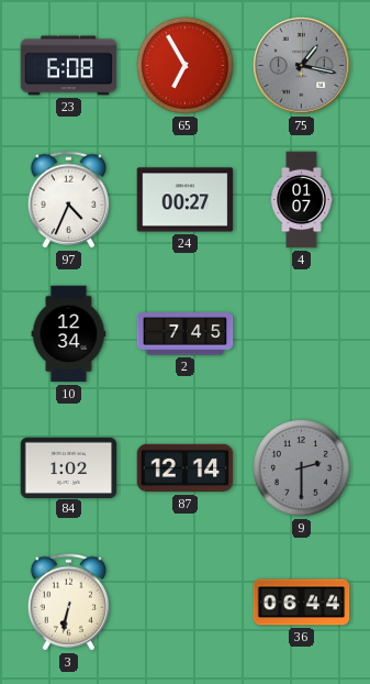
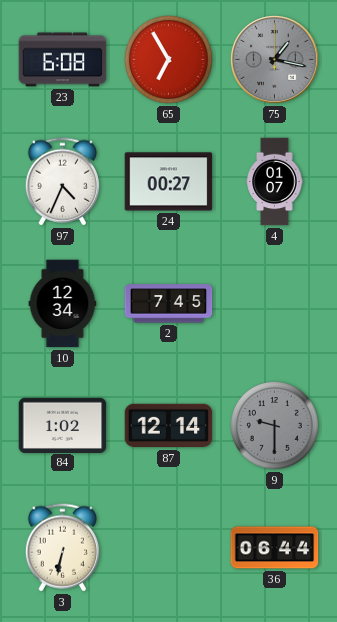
9: 2:30 -> 9:30
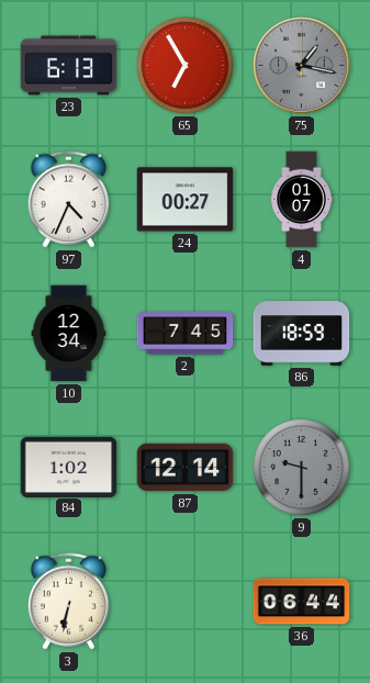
23: 6:08 -> 6:13
86: none -> 18:59
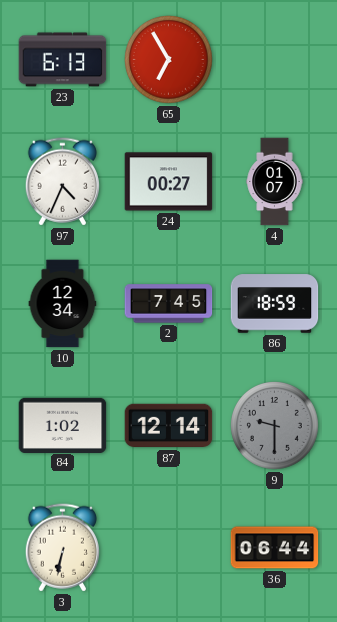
75: 1:17 -> none
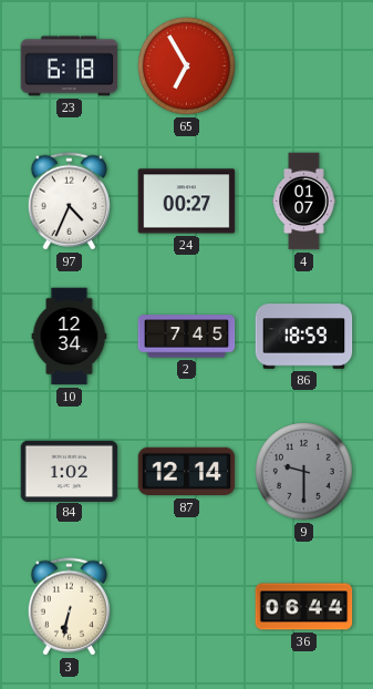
23: 6:13 -> 6:18
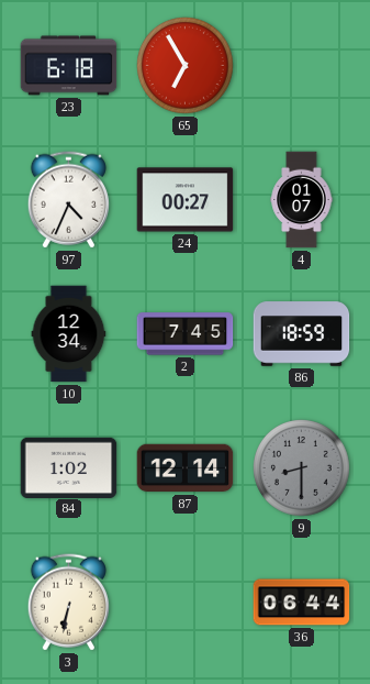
9: 9:30 -> 8:30
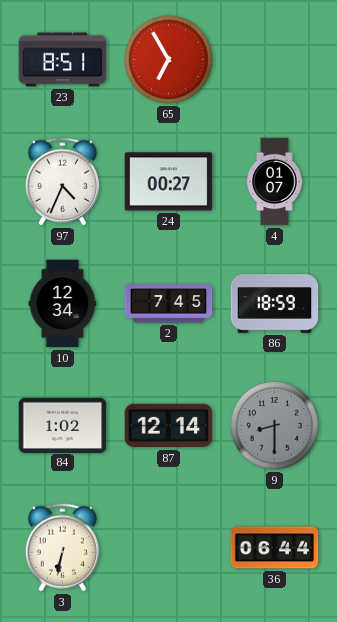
23: 6:18 -> 8:51
